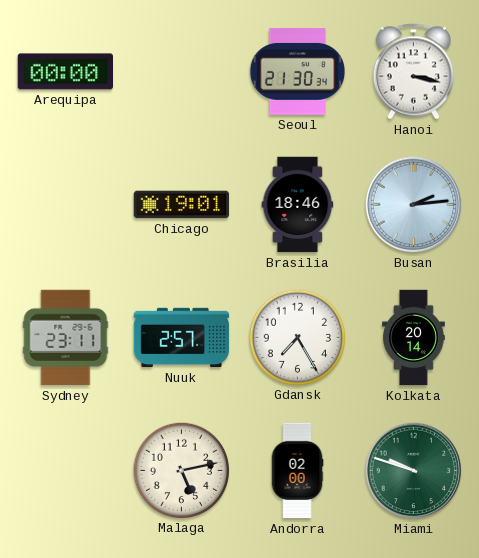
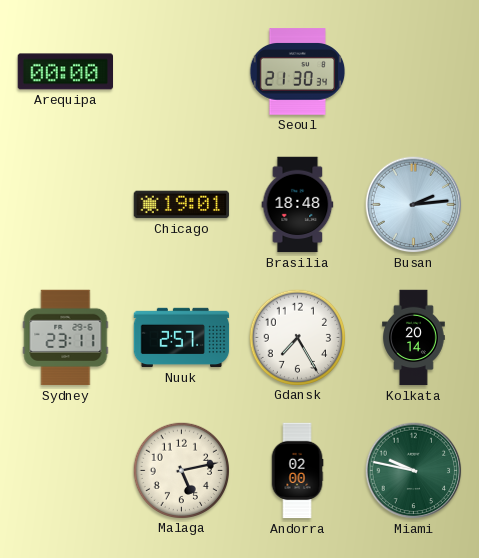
Hanoi: 3:17 -> none
Brasilia: 18:46 -> 18:48
Miami: 9:48 -> 9:47
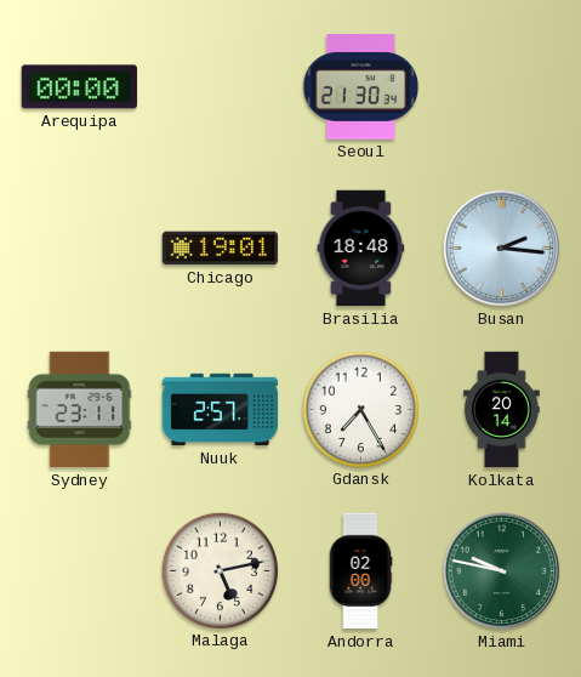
Busan: 2:14 -> 2:16
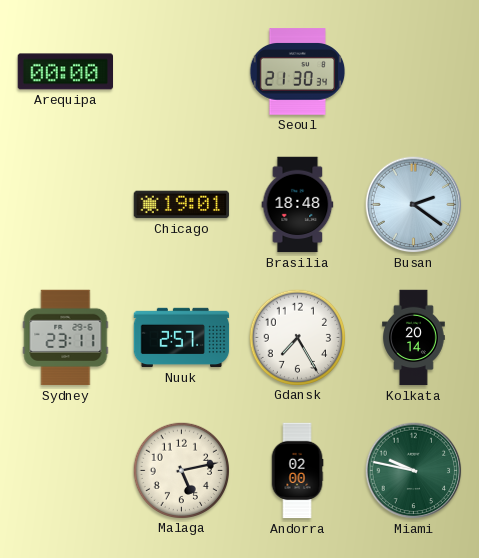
Busan: 2:16 -> 2:21
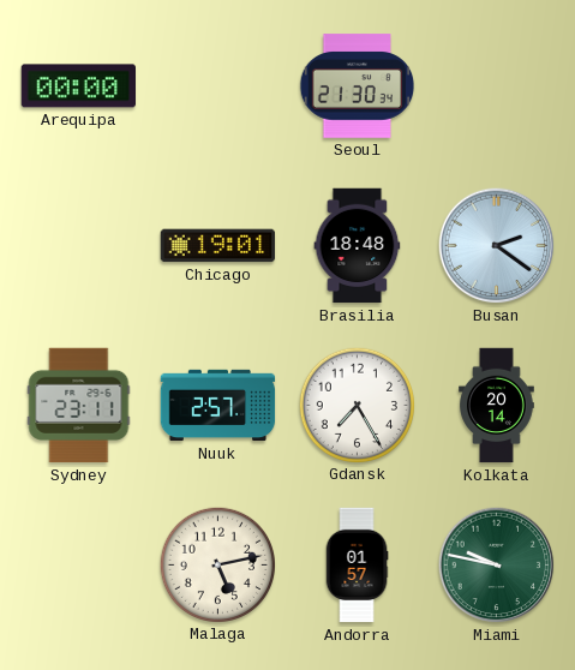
Andorra: 02:00 -> 01:57
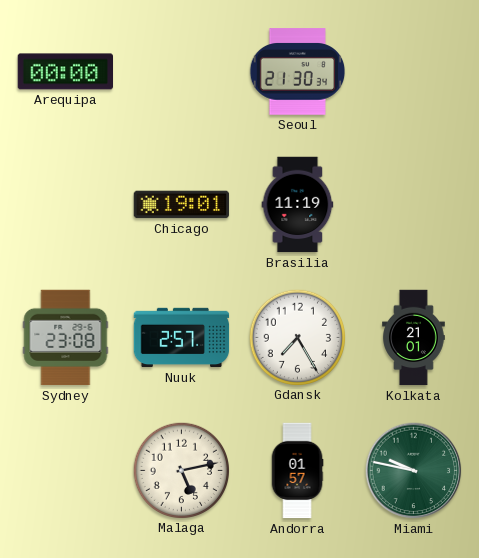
Brasilia: 18:48 -> 11:19
Busan: 2:21 -> none
Sydney: 23:11 -> 23:08
Kolkata: 20:14 -> 21:01
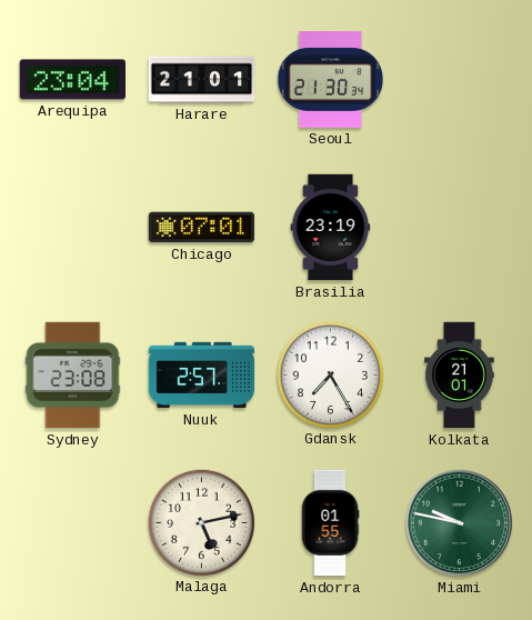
Arequipa: 00:00 -> 23:04
Harare: none -> 21:01
Chicago: 19:01 -> 07:01
Brasilia: 11:19 -> 23:19
Andorra: 01:57 -> 01:55
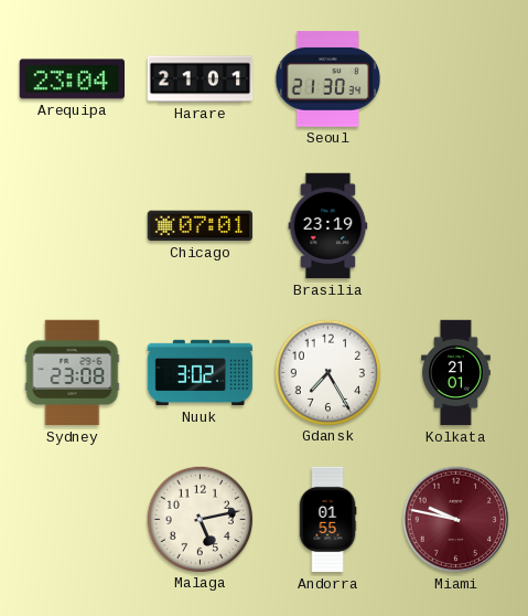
Nuuk: 2:57 -> 3:02
Miami dial: green -> burgundy
